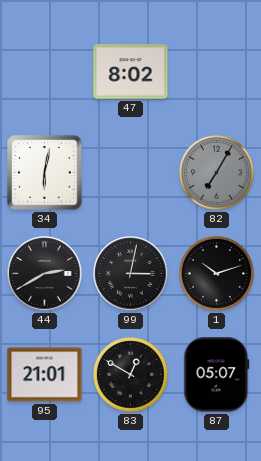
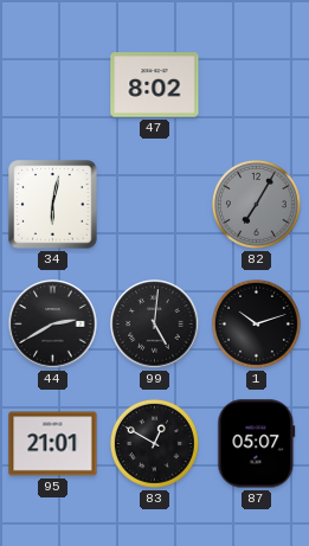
99: 3:02 -> 5:01
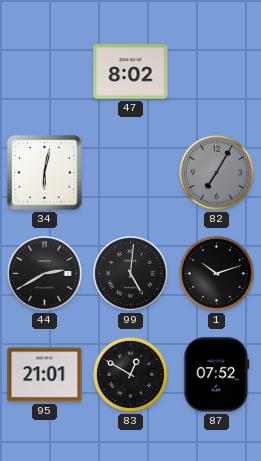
87: 05:07 -> 07:52
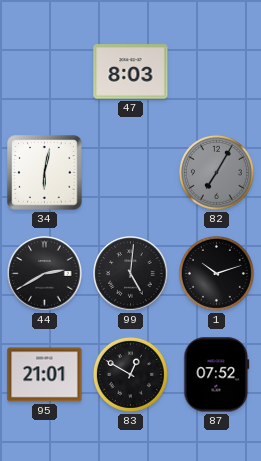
47: 8:02 -> 8:03
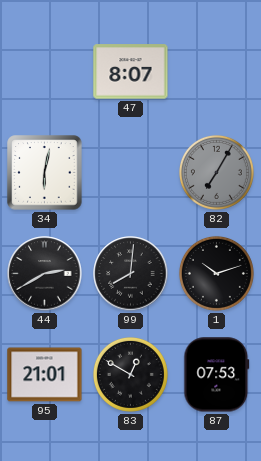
47: 8:03 -> 8:07
99: 5:01 -> 8:01
87: 07:52 -> 07:53
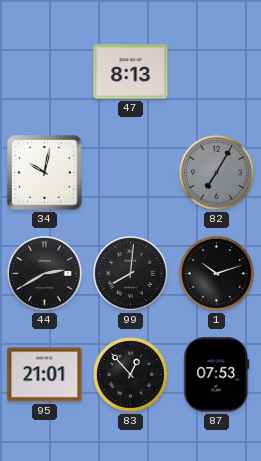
47: 8:07 -> 8:13
34: 6:02 -> 10:02
83: 12:50 -> 12:53
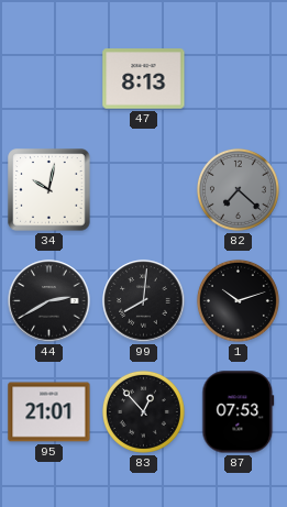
82: 7:05 -> 7:22
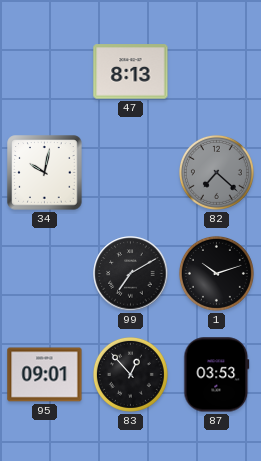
44: 2:40 -> none
99: 8:01 -> 7:10
95: 21:01 -> 09:01
87: 07:53 -> 03:53
